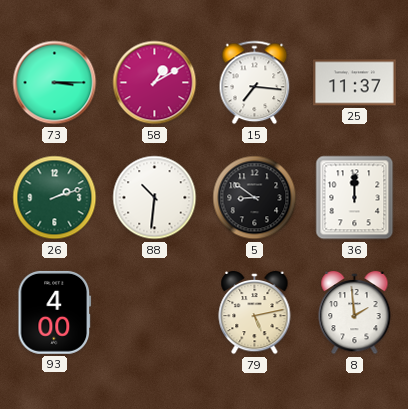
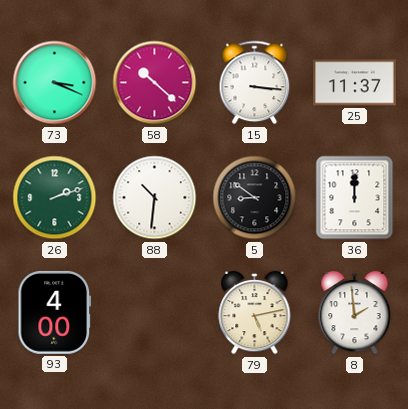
73: 3:15 -> 3:19
58: 1:10 -> 10:22
15: 7:16 -> 3:16
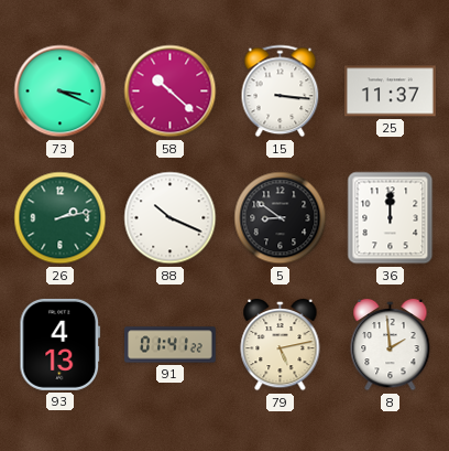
26: 2:12 -> 2:13
88: 10:31 -> 10:19
93: 4:00 -> 4:13
91: none -> 01:41
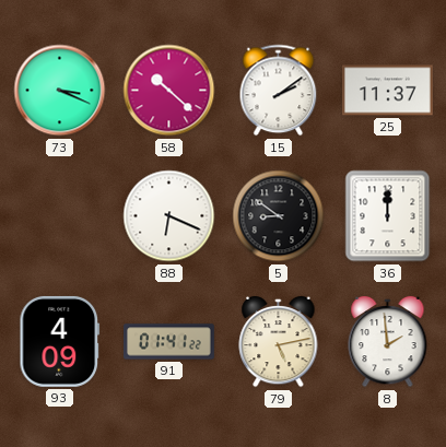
15: 3:16 -> 2:09
26: 2:13 -> none
88: 10:19 -> 6:19
93: 4:13 -> 4:09
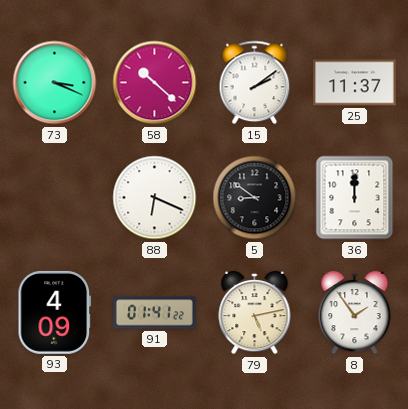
8: 1:59 -> 1:54
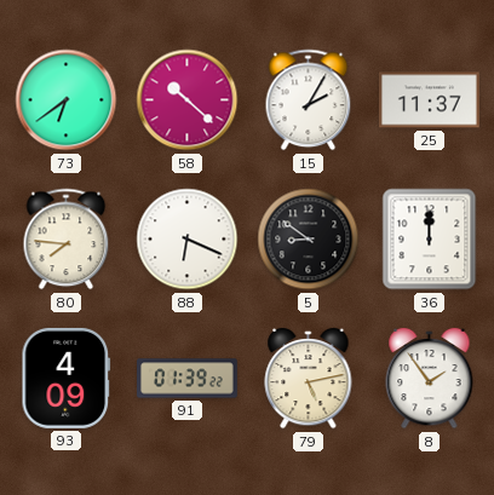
73: 3:19 -> 6:39
15: 2:09 -> 2:05
80: none -> 7:46
91: 01:41 -> 01:39
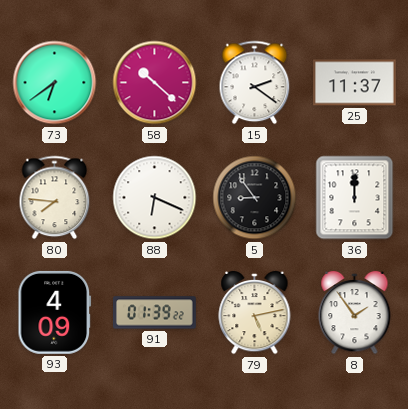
15: 2:05 -> 2:21
5: 8:51 -> 8:54
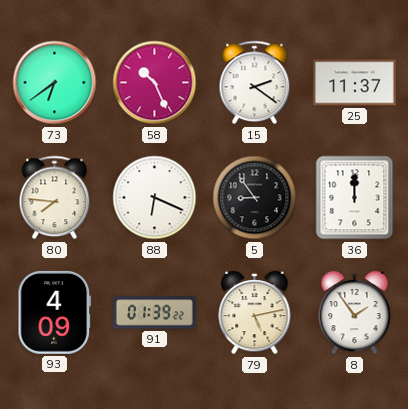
58: 10:22 -> 10:26
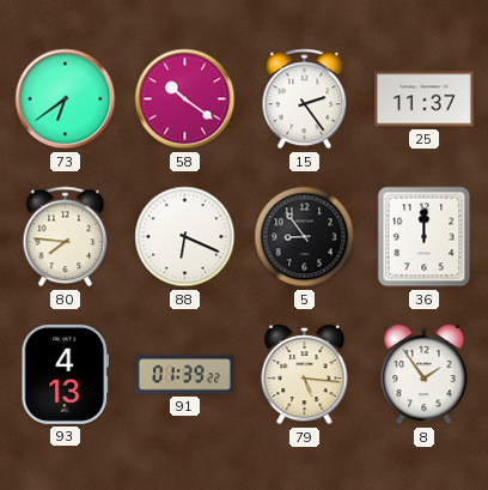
58: 10:26 -> 10:21
15: 2:21 -> 2:24
93: 4:09 -> 4:13
79: 5:13 -> 5:16
